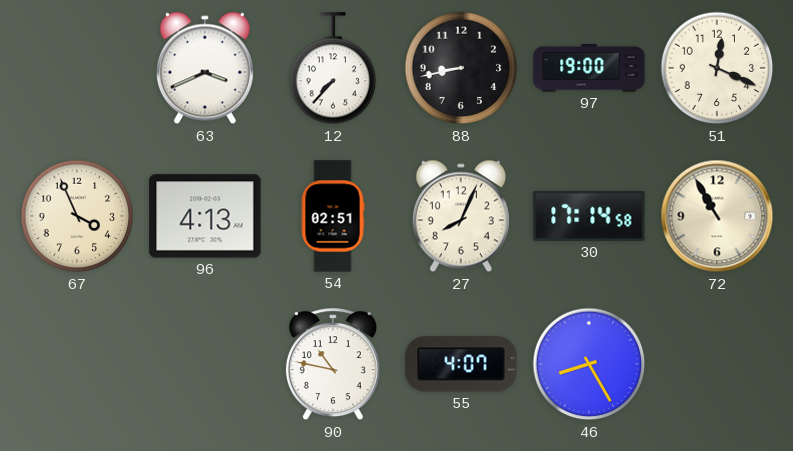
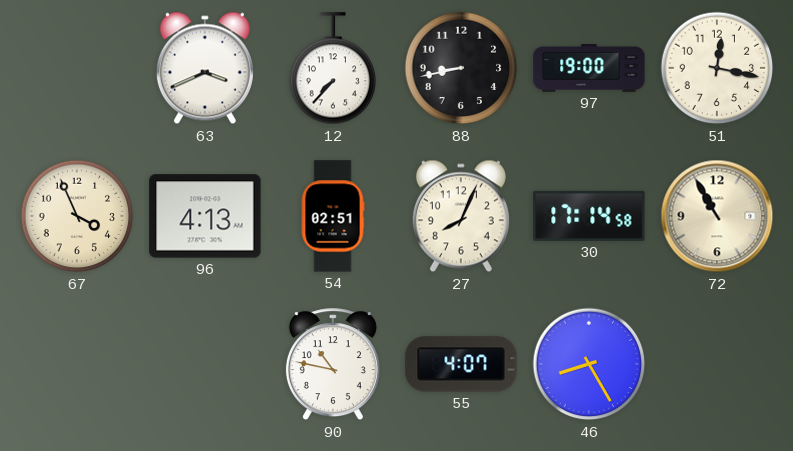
51: 12:19 -> 12:17
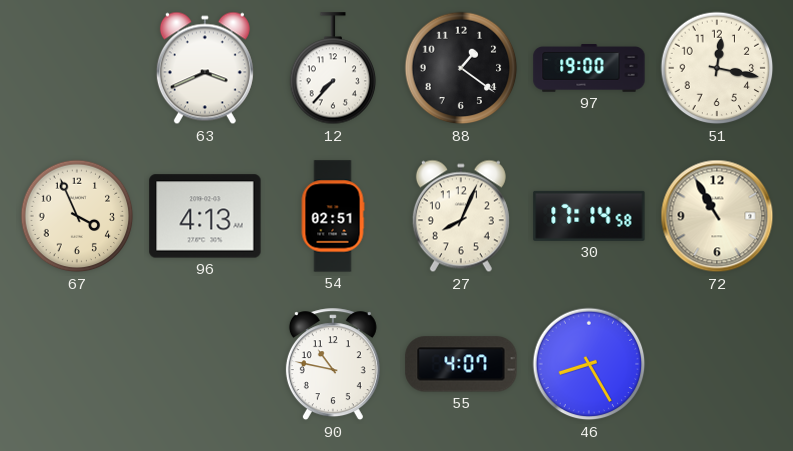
88: 8:43 -> 1:21
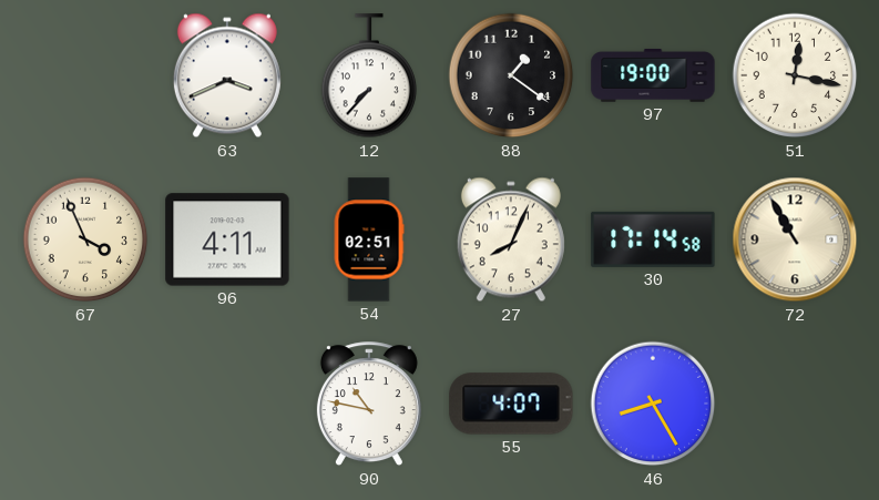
96: 4:13 -> 4:11
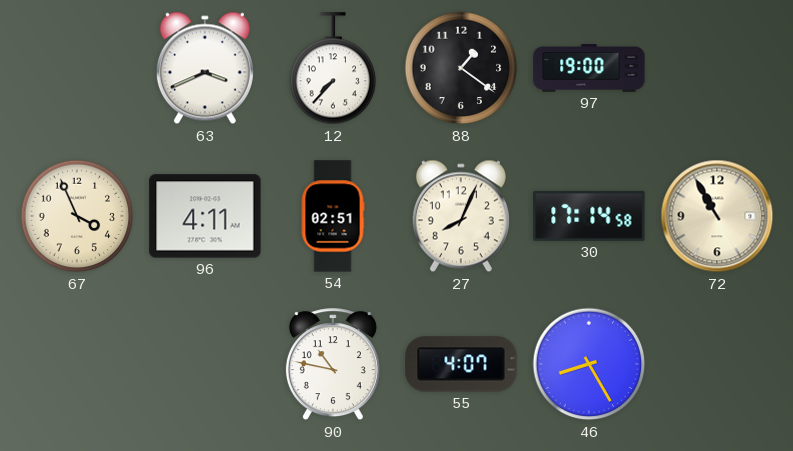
51: 12:17 -> none
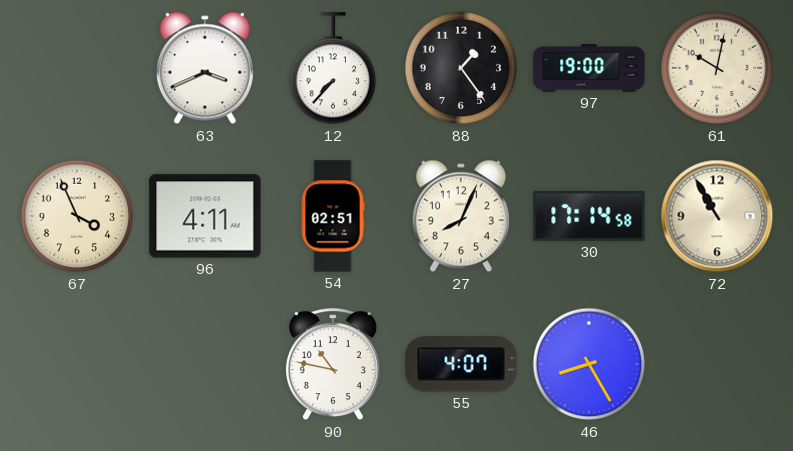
88: 1:21 -> 1:24
61: none -> 10:02
